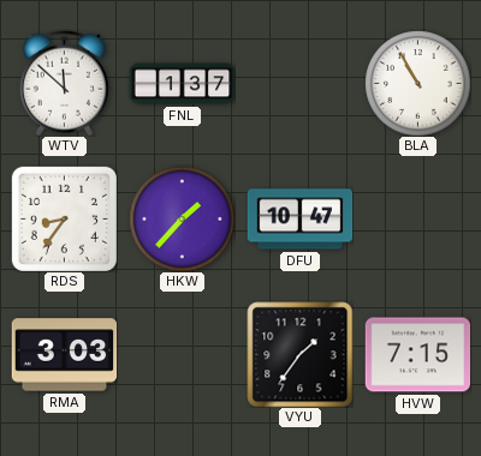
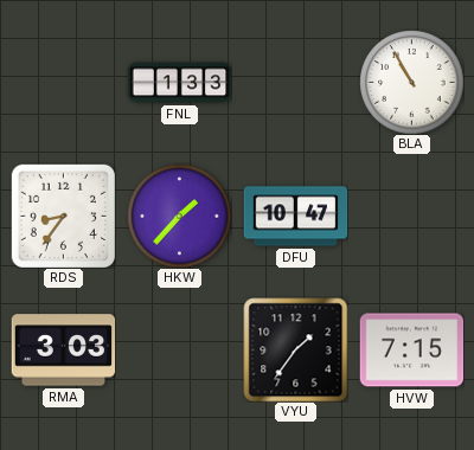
WTV: 11:52 -> none
FNL: 1:37 -> 1:33
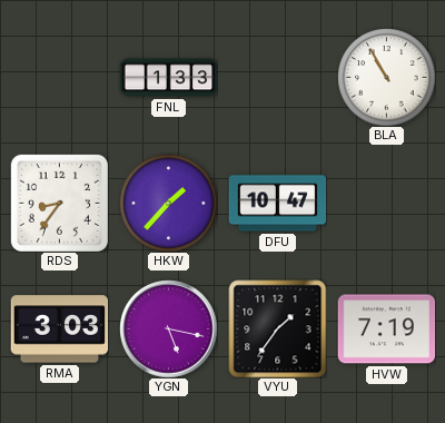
YGN: none -> 5:17
HVW: 7:15 -> 7:19
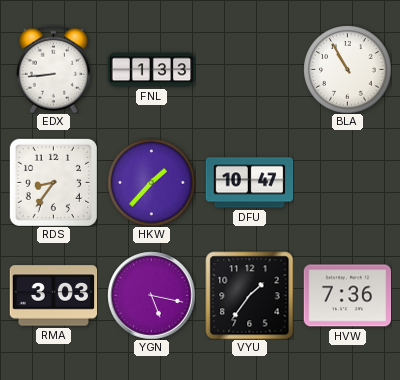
EDX: none -> 8:44
HVW: 7:19 -> 7:36
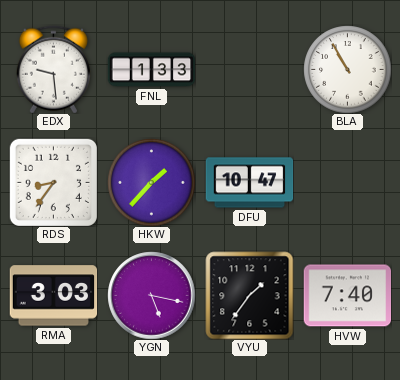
EDX: 8:44 -> 9:29
HVW: 7:36 -> 7:40
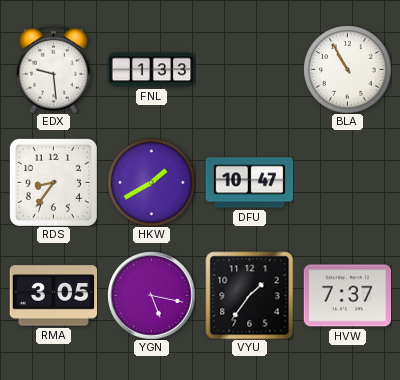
HKW: 1:37 -> 1:40
RMA: 3:03 -> 3:05
HVW: 7:40 -> 7:37
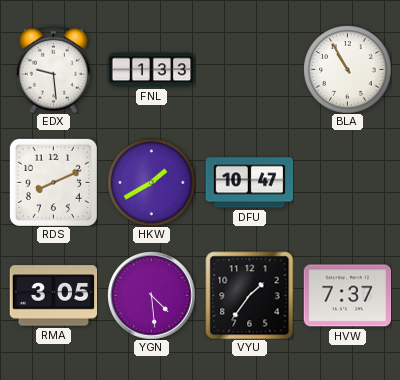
RDS: 8:36 -> 8:11
YGN: 5:17 -> 4:29
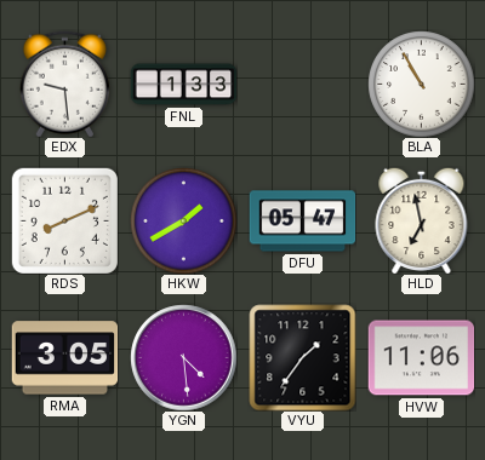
DFU: 10:47 -> 05:47
HLD: none -> 6:58
HVW: 7:37 -> 11:06
